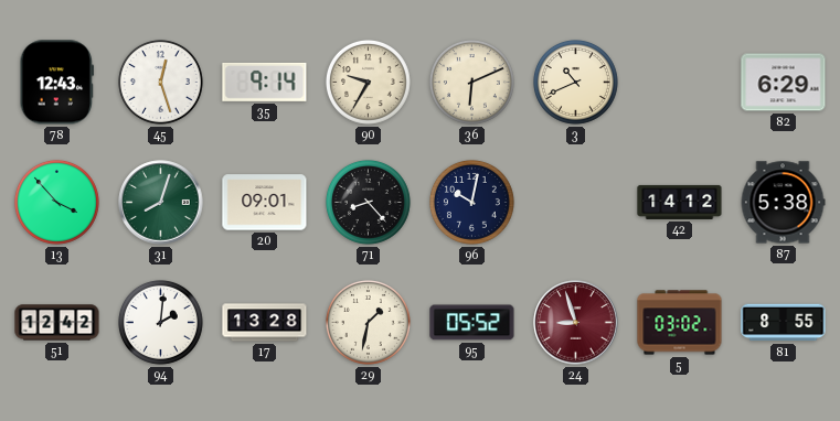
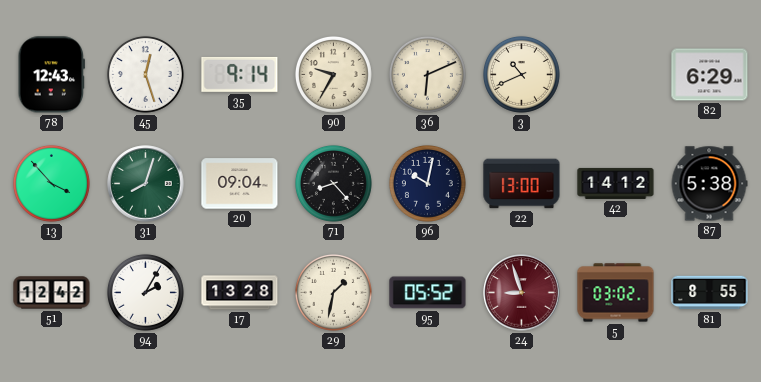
20: 09:01 -> 09:04
22: none -> 13:00
94: 2:01 -> 2:05
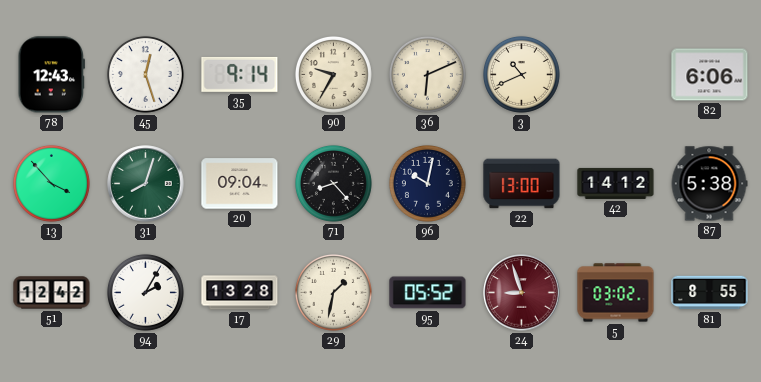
82: 6:29 -> 6:06
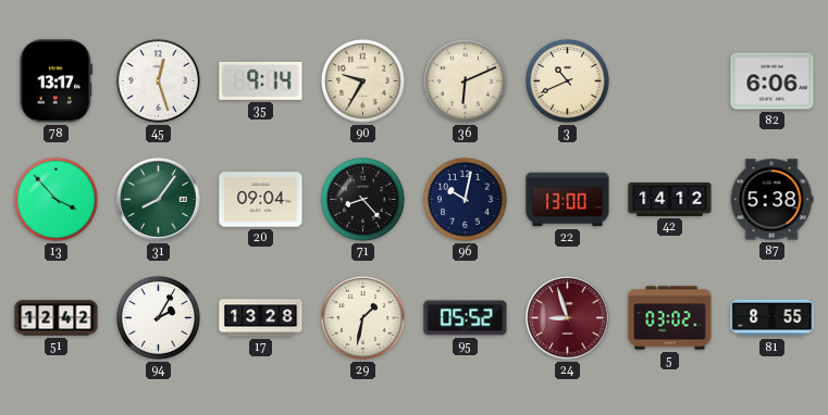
78: 12:43 -> 13:17
31: 8:03 -> 8:06
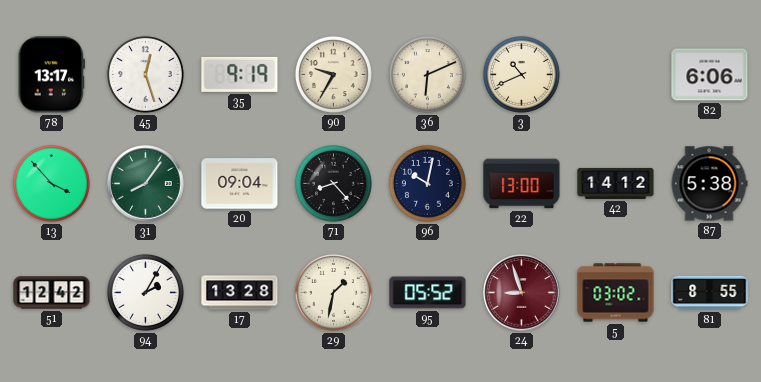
35: 9:14 -> 9:19
